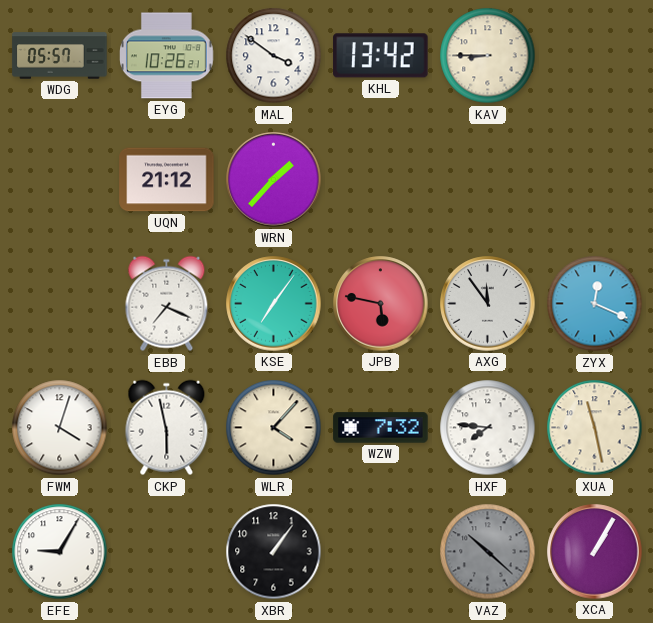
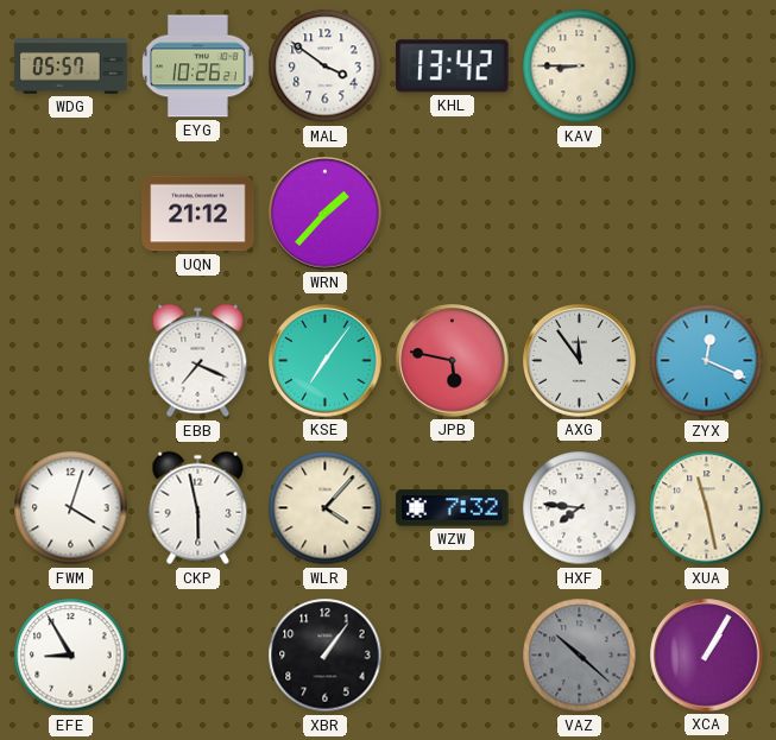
EFE: 9:05 -> 8:55
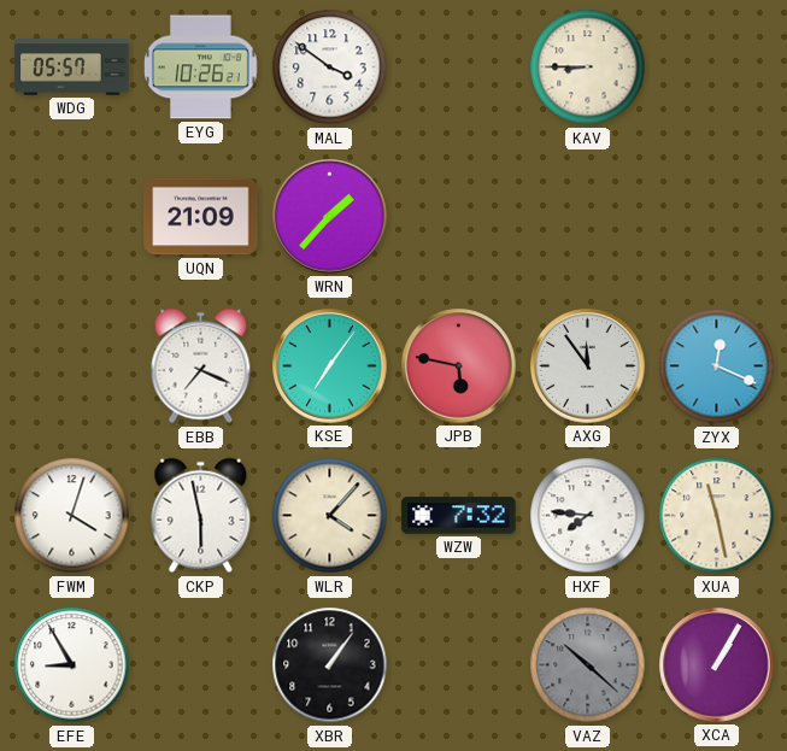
KHL: 13:42 -> none
UQN: 21:12 -> 21:09
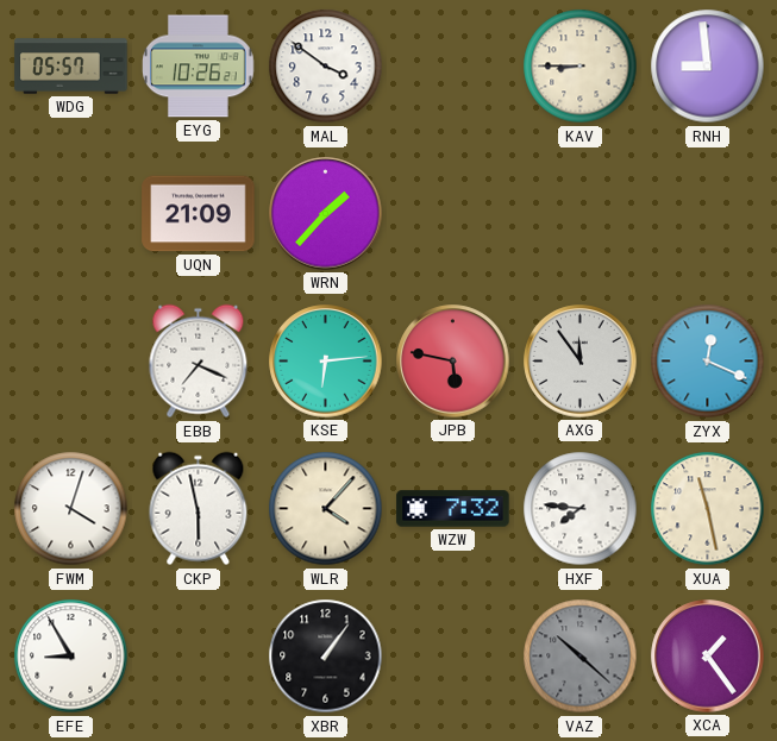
RNH: none -> 8:59
KSE: 7:06 -> 6:14
XCA: 1:05 -> 1:24
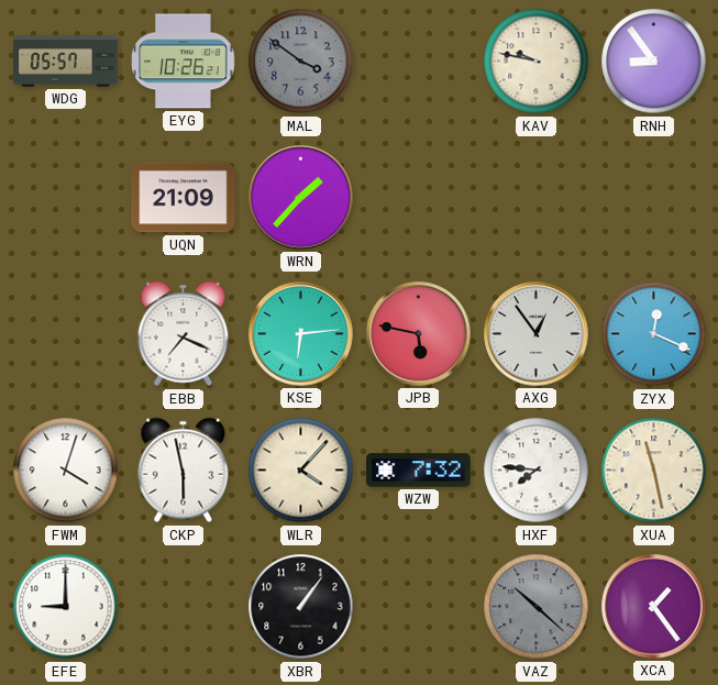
MAL dial: white -> grey
KAV: 8:45 -> 9:47
RNH: 8:59 -> 8:54
AXG: 11:54 -> 12:54
EFE: 8:55 -> 9:00
